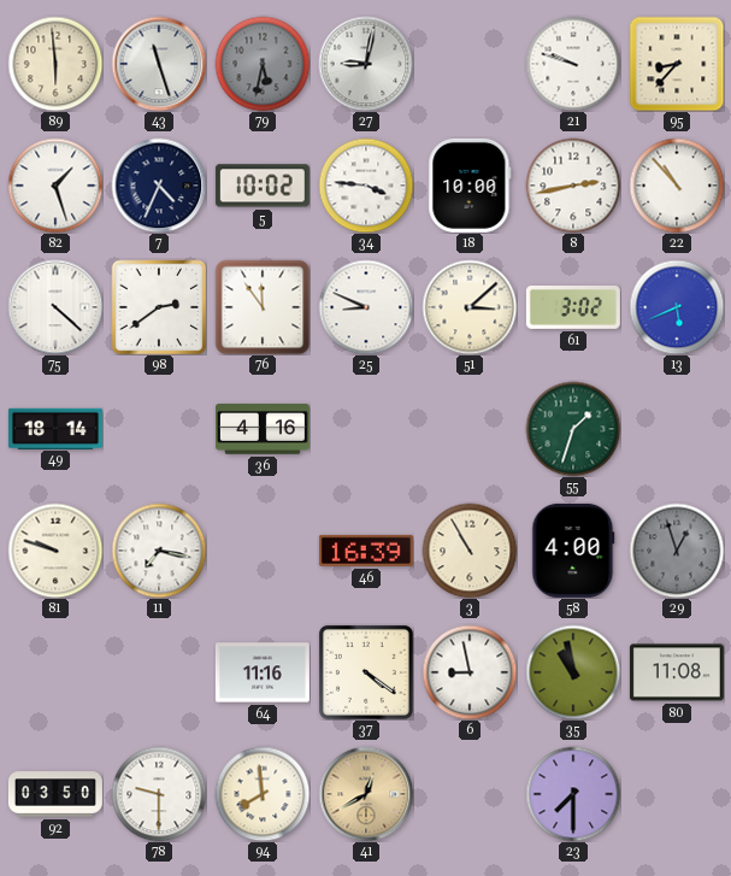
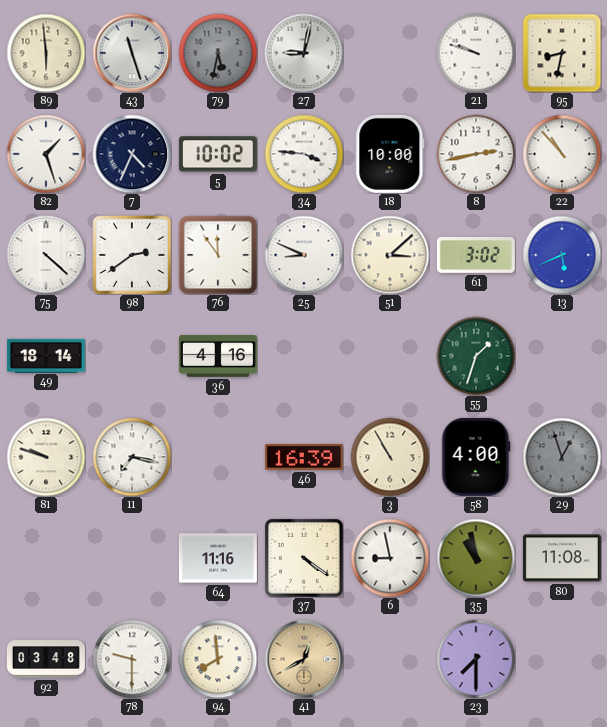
95: 8:37 -> 8:32
92: 03:50 -> 03:48
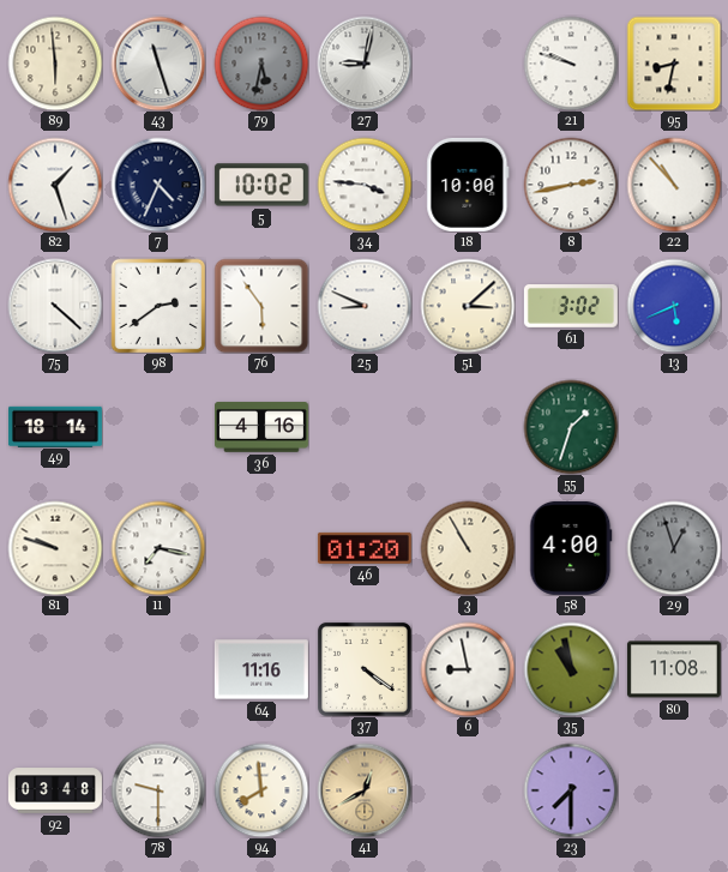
76: 11:54 -> 5:54
46: 16:39 -> 01:20
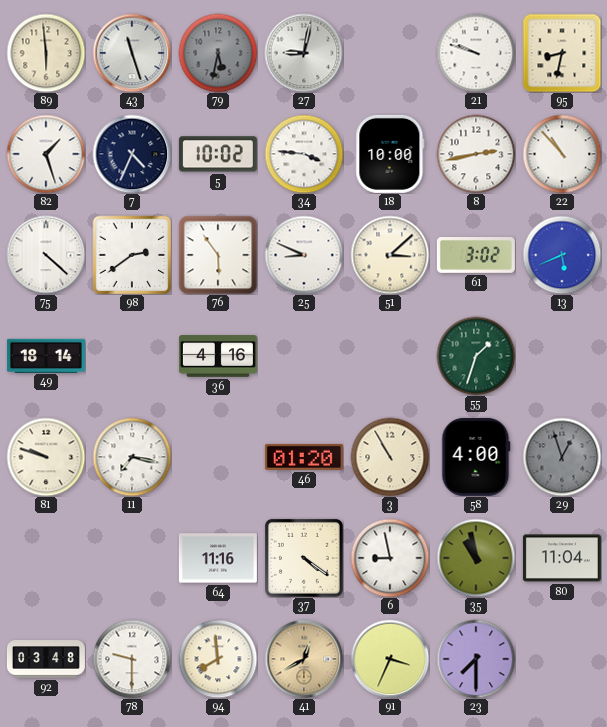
80: 11:08 -> 11:04
91: none -> 3:34
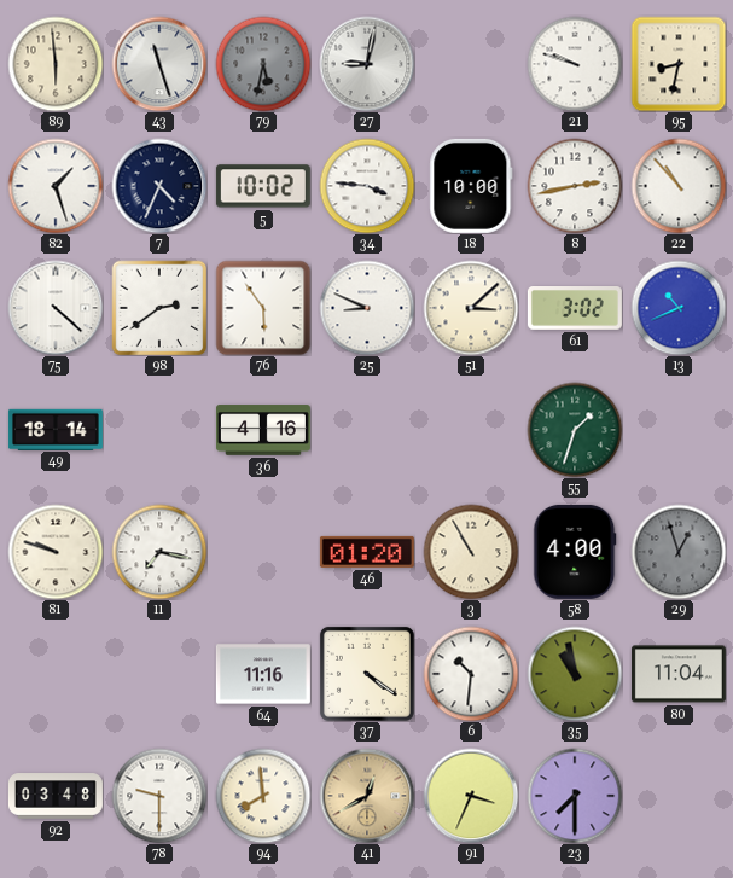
13: 5:41 -> 10:41
6: 8:58 -> 10:31
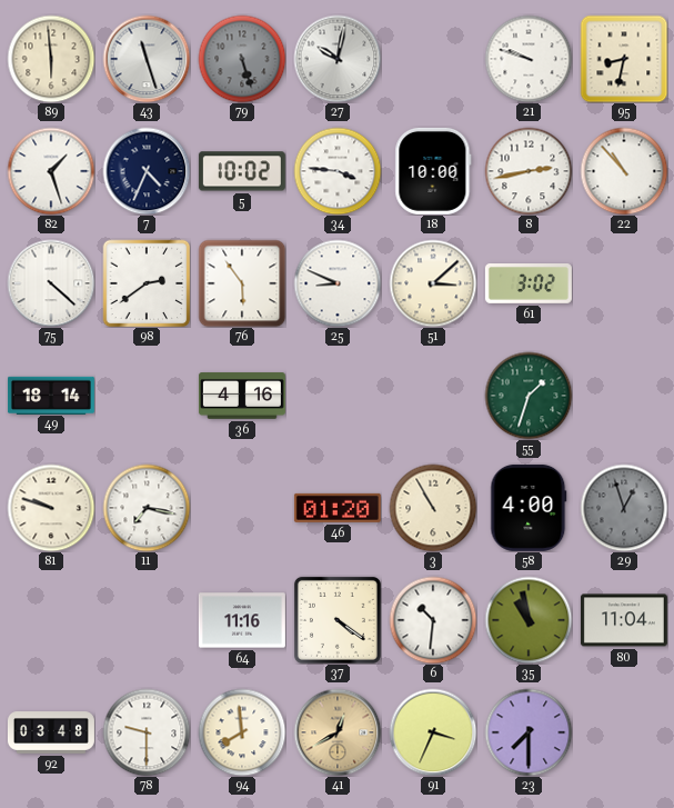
79: 5:32 -> 5:27
27: 9:02 -> 10:02
13: 10:41 -> none
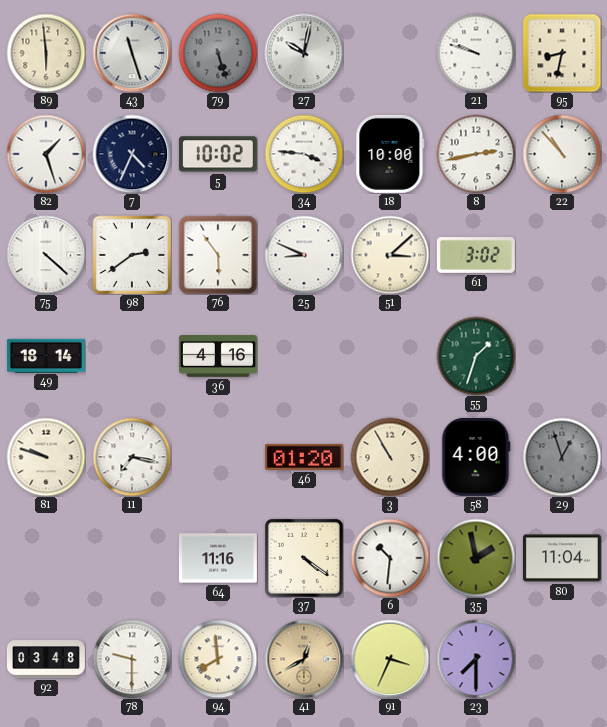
35: 10:58 -> 1:58
